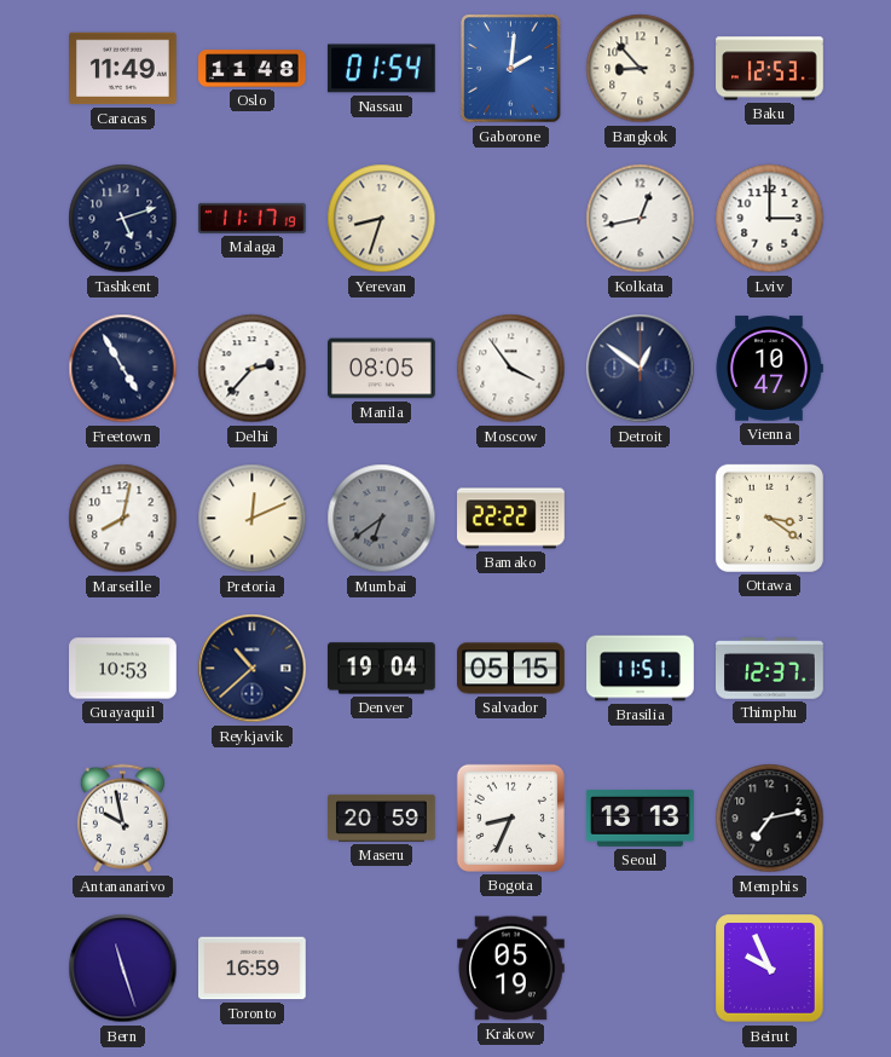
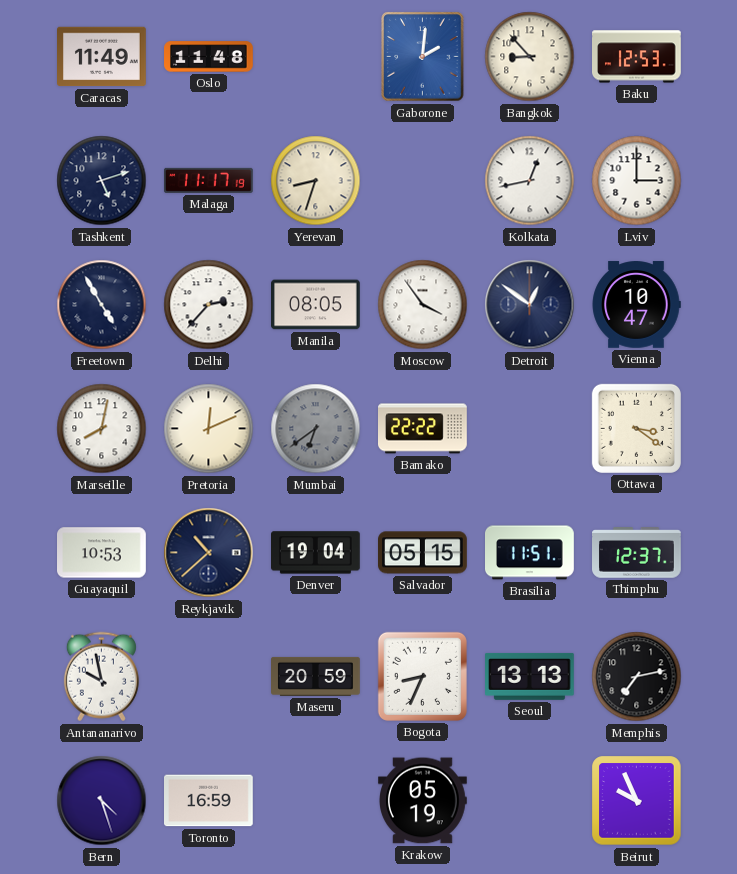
Nassau: 01:54 -> none
Bern: 11:27 -> 4:27
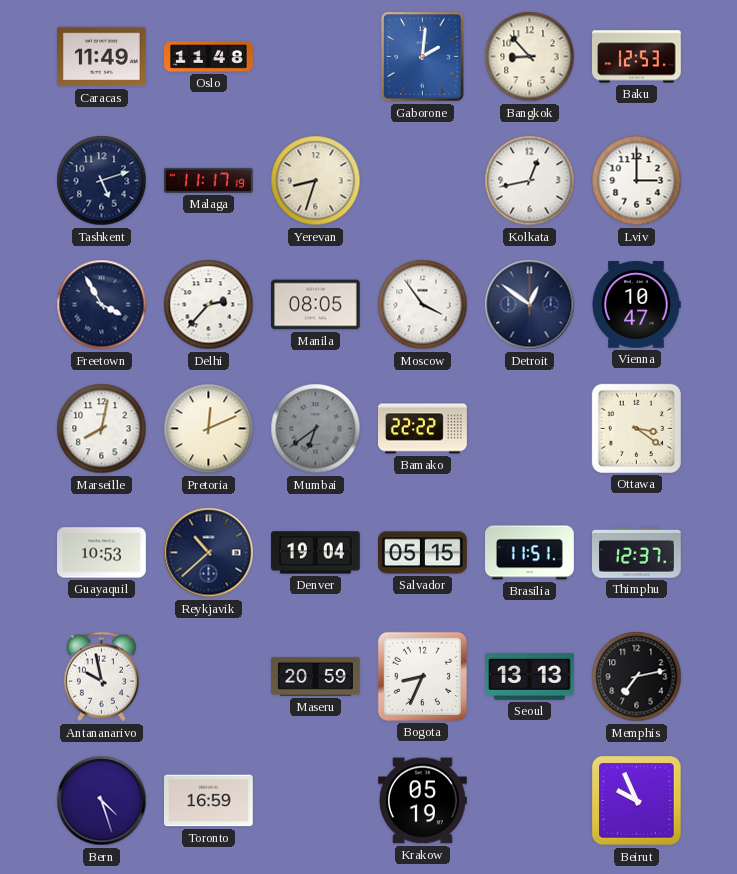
Freetown: 4:55 -> 3:55
